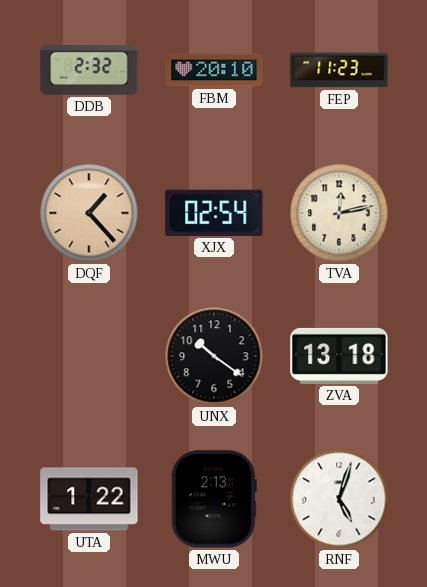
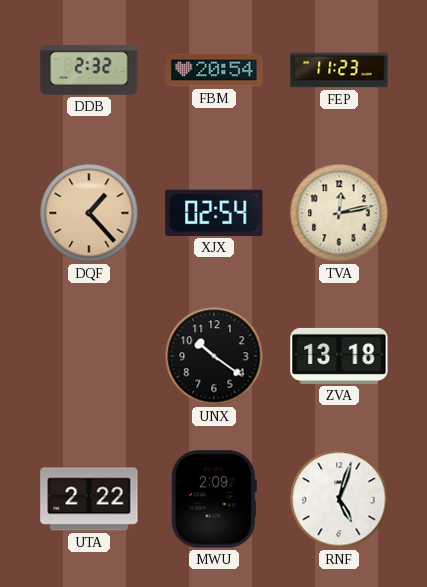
FBM: 20:10 -> 20:54
UTA: 1:22 -> 2:22
MWU: 2:13 -> 2:09
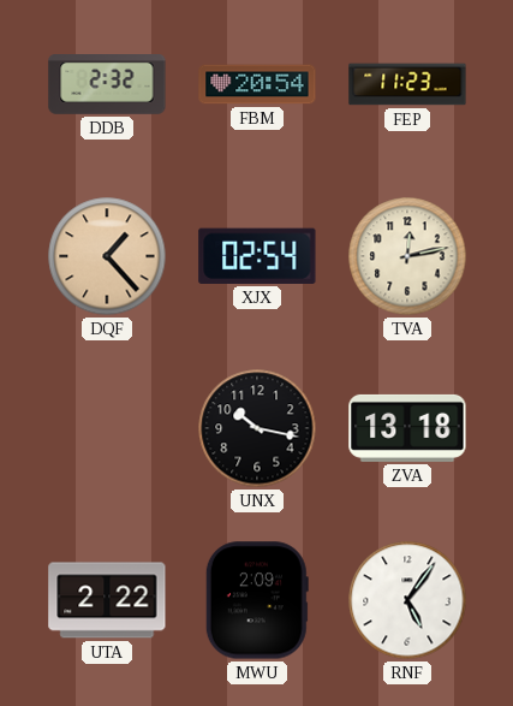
UNX: 10:21 -> 10:17
RNF: 5:03 -> 5:06
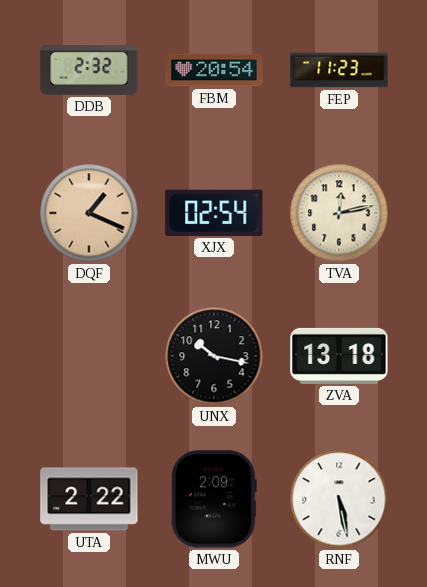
DQF: 1:23 -> 1:19
RNF: 5:06 -> 5:28
